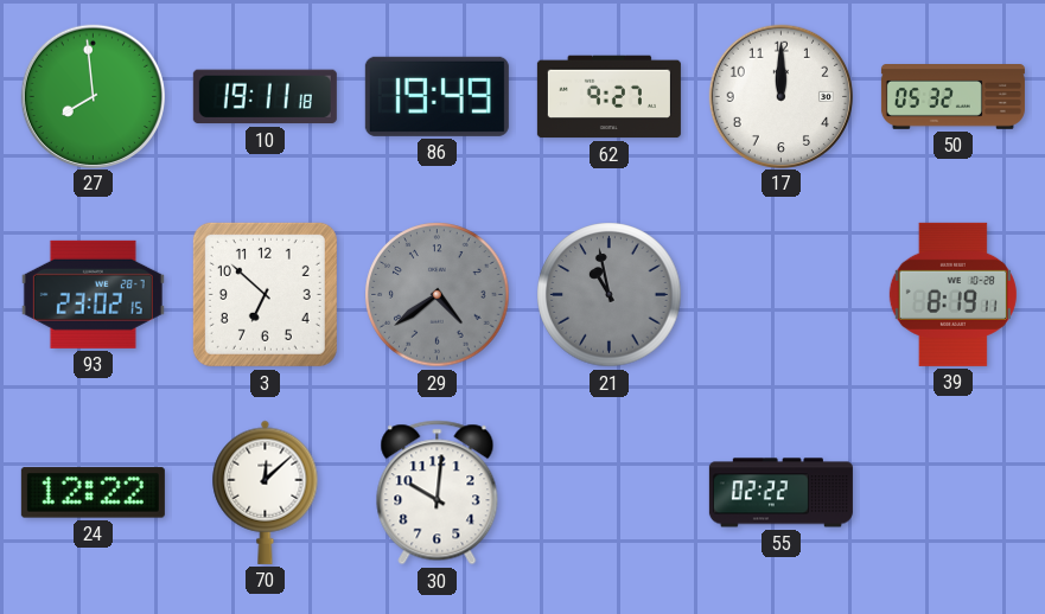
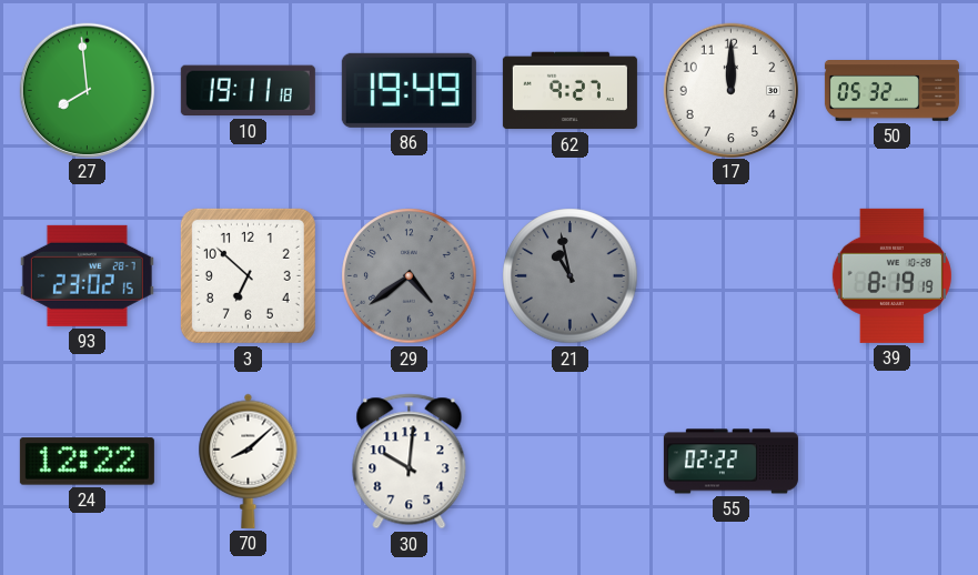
39: 8:19:11 -> 8:19:19
70: 12:08 -> 8:08
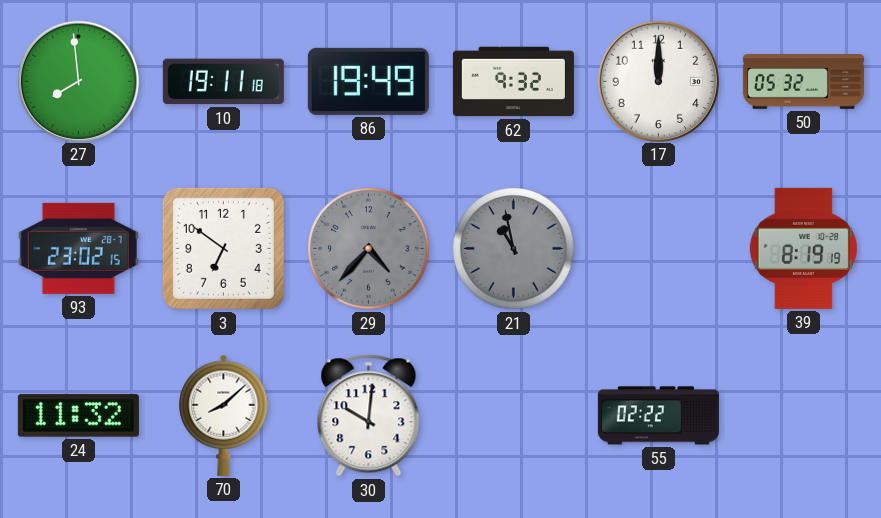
62: 9:27 -> 9:32
3: 6:52 -> 6:51
29: 4:39 -> 4:37
24: 12:22 -> 11:32
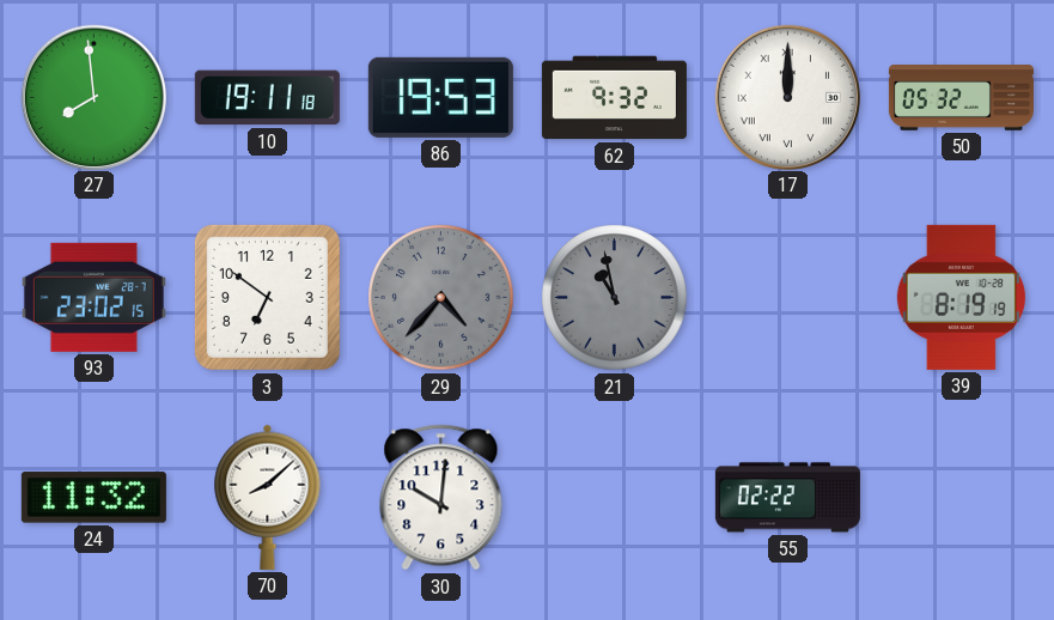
86: 19:49 -> 19:53
17 numerals: Arabic -> Roman
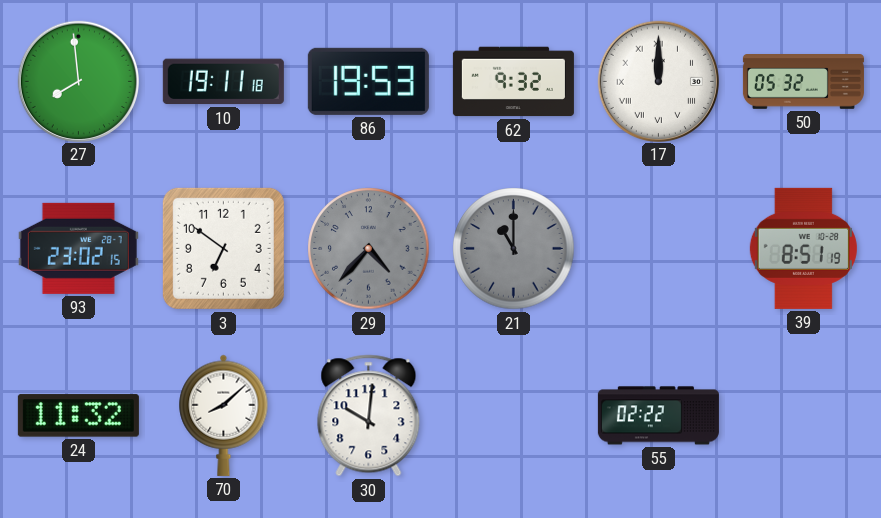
21: 10:58 -> 11:00
39: 8:19 -> 8:51
